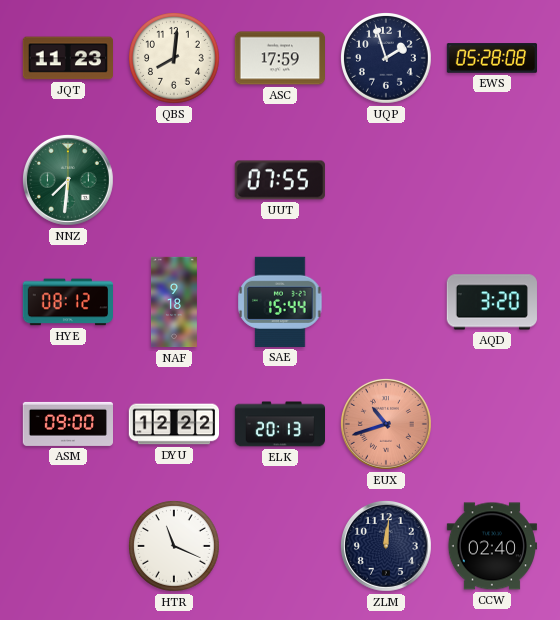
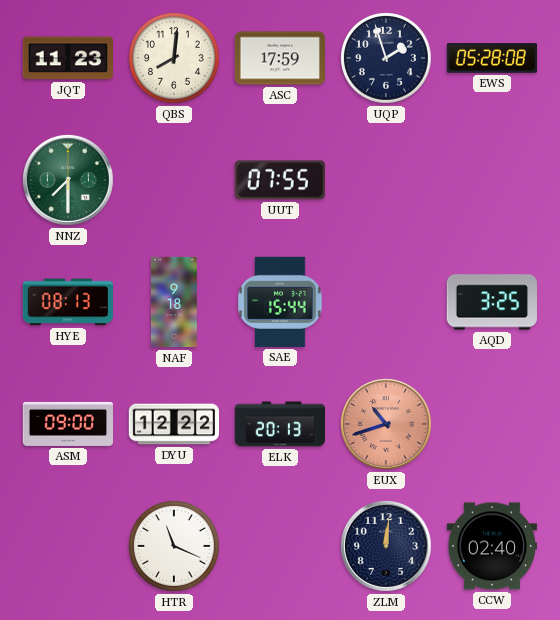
NNZ: 7:31 -> 7:30
HYE: 08:12 -> 08:13
AQD: 3:20 -> 3:25
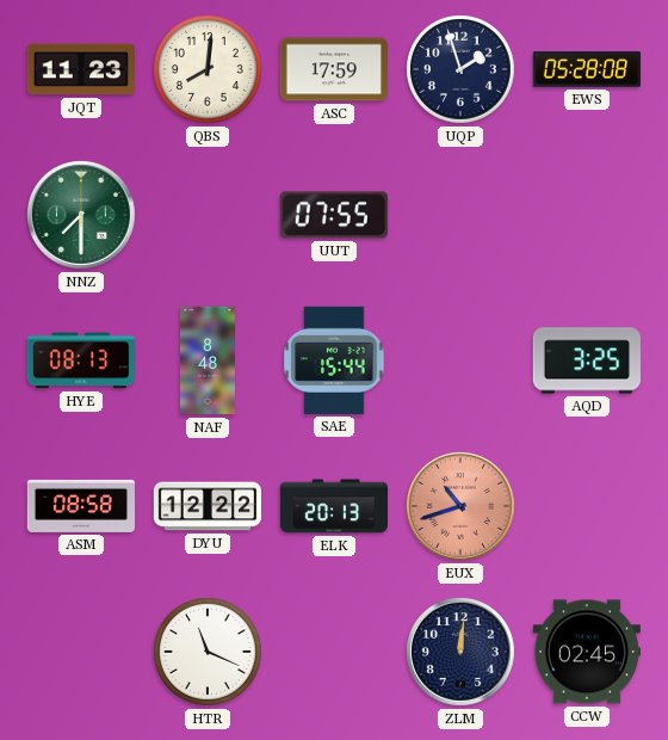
NAF: 9:18 -> 8:48
ASM: 09:00 -> 08:58
CCW: 02:40 -> 02:45
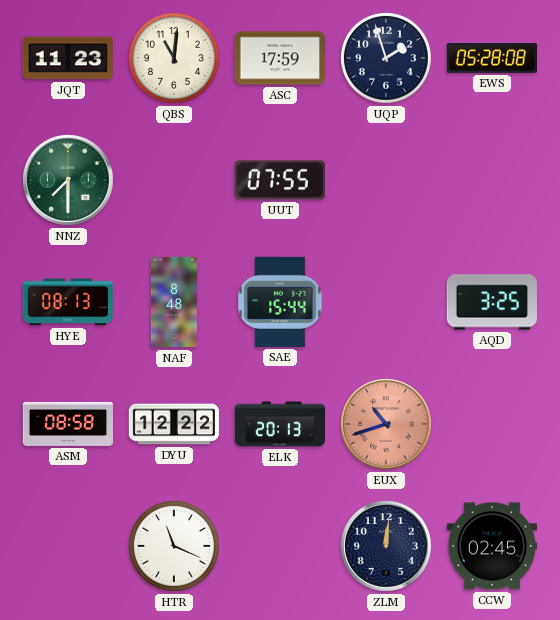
QBS: 8:01 -> 11:01
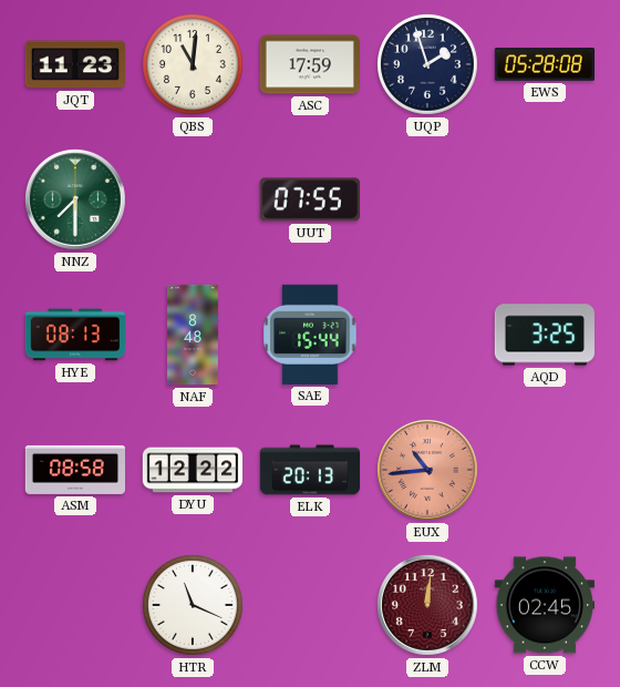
EUX: 10:42 -> 10:44
ZLM dial: navy -> burgundy
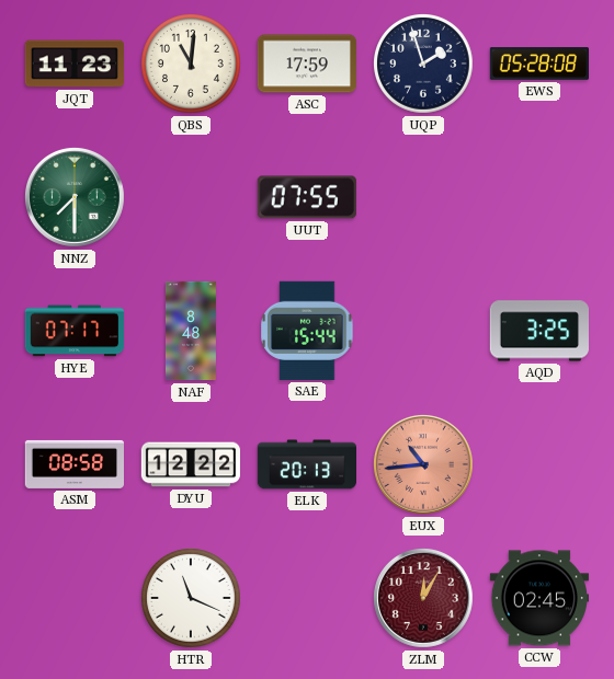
HYE: 08:13 -> 07:17
ZLM: 12:01 -> 12:05
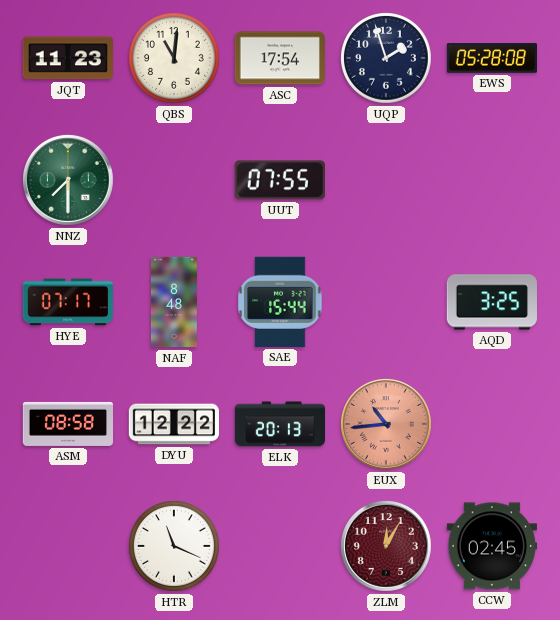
ASC: 17:59 -> 17:54
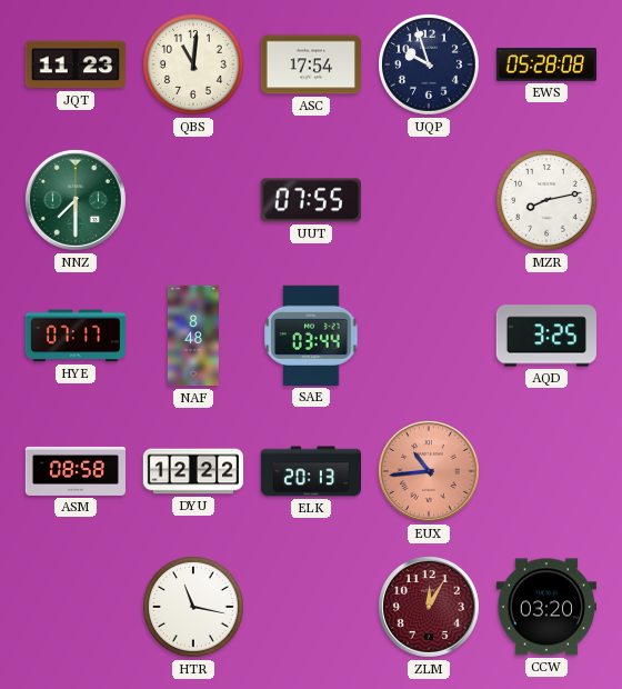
UQP: 1:57 -> 9:57
MZR: none -> 8:13
SAE: 15:44 -> 03:44
HTR: 11:19 -> 11:17
CCW: 02:45 -> 03:20
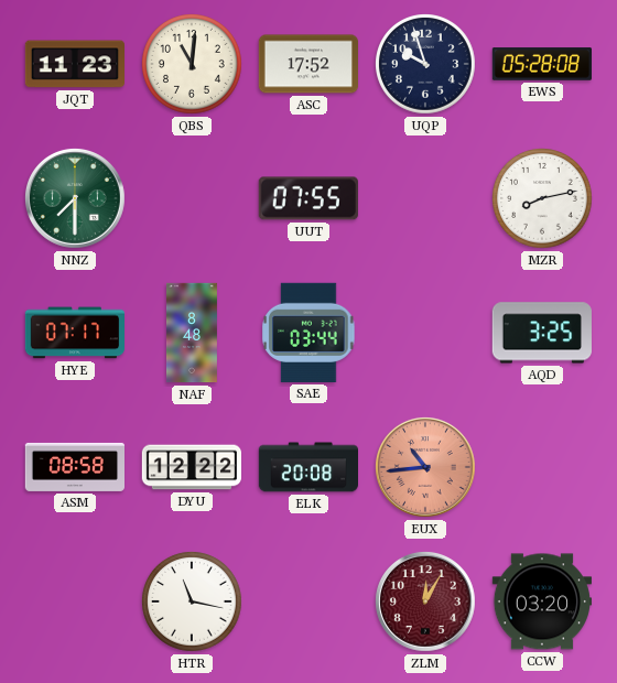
ASC: 17:54 -> 17:52
ELK: 20:13 -> 20:08
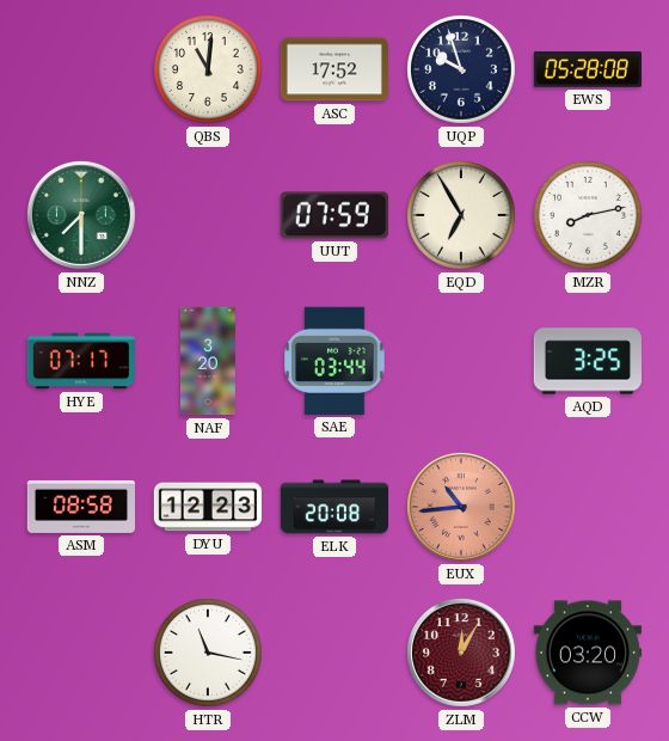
JQT: 11:23 -> none
UUT: 07:55 -> 07:59
EQD: none -> 6:55
NAF: 8:48 -> 3:20
DYU: 12:22 -> 12:23
